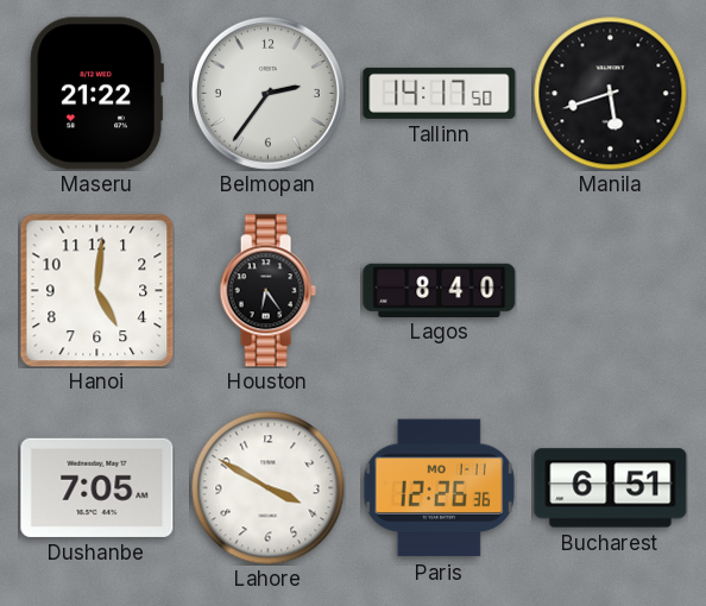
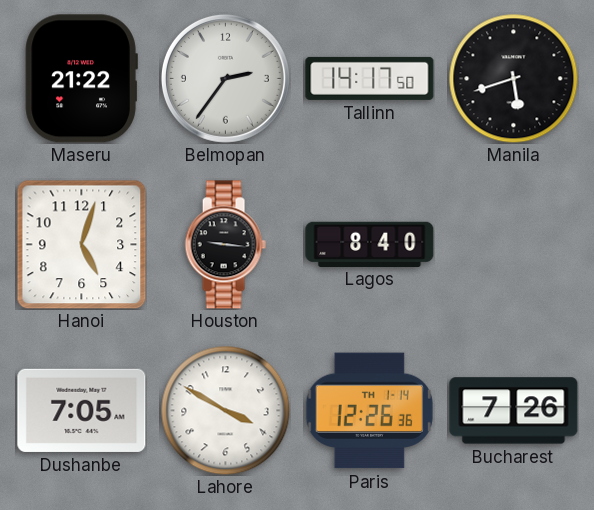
Hanoi: 5:01 -> 5:03
Houston: 6:24 -> 9:16
Paris date: MO 1-11 -> TH 1-14
Bucharest: 6:51 -> 7:26
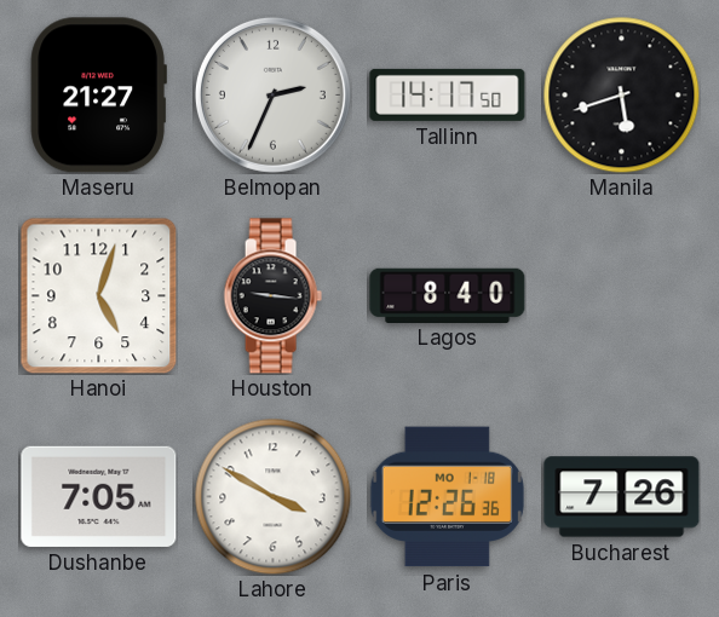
Maseru: 21:22 -> 21:27
Belmopan: 2:36 -> 2:34
Paris date: TH 1-14 -> MO 1-18
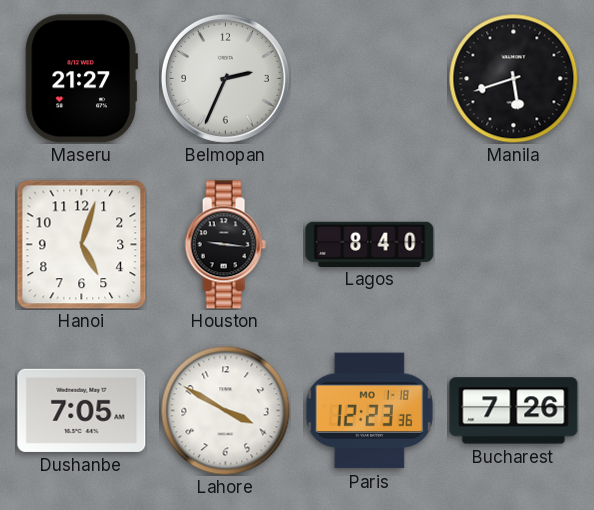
Tallinn: 14:17 -> none
Paris: 12:26 -> 12:23
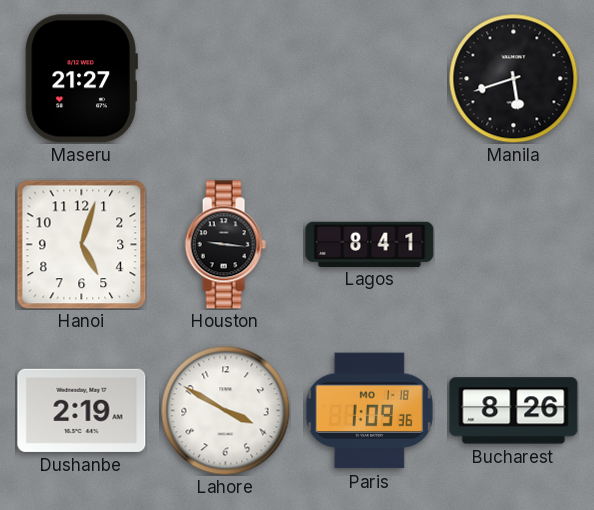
Belmopan: 2:34 -> none
Lagos: 8:40 -> 8:41
Dushanbe: 7:05 -> 2:19
Paris: 12:23 -> 1:09
Bucharest: 7:26 -> 8:26
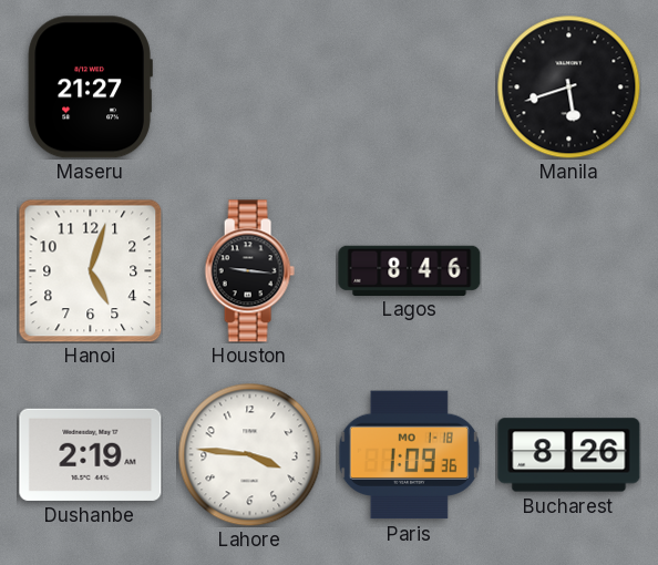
Lagos: 8:41 -> 8:46
Lahore: 3:50 -> 3:46
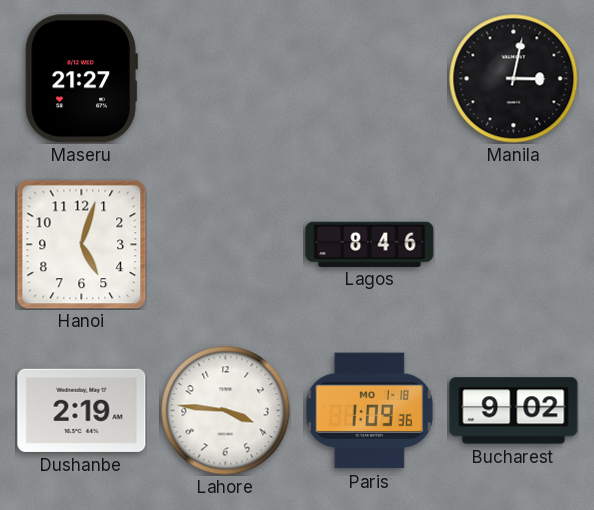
Manila: 5:42 -> 3:02
Houston: 9:16 -> none
Bucharest: 8:26 -> 9:02
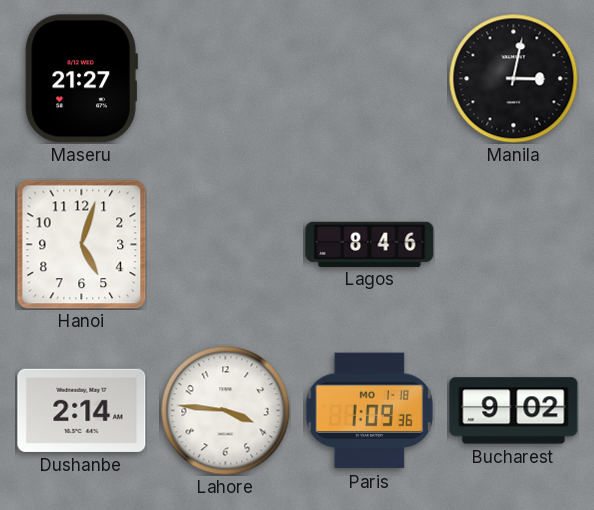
Dushanbe: 2:19 -> 2:14
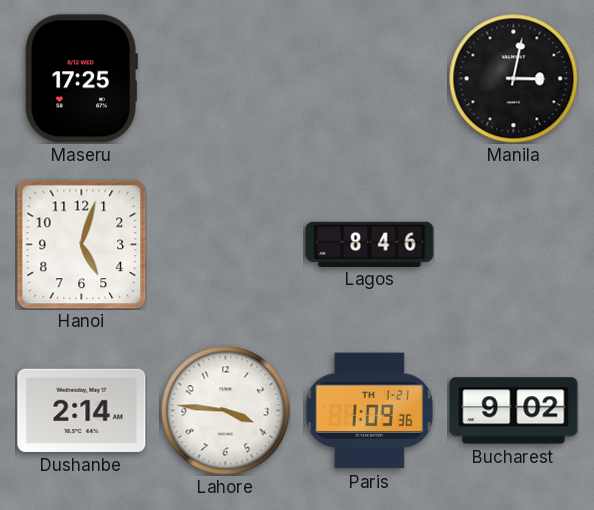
Maseru: 21:27 -> 17:25
Paris date: MO 1-18 -> TH 1-21
